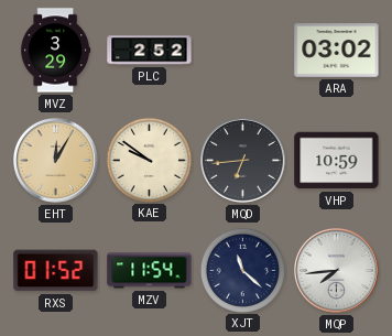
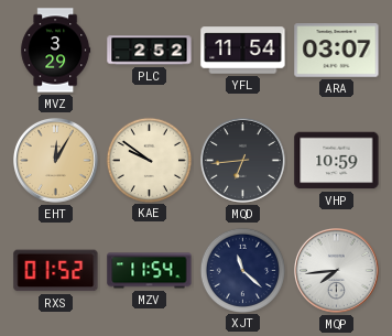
YFL: none -> 11:54
ARA: 03:02 -> 03:07
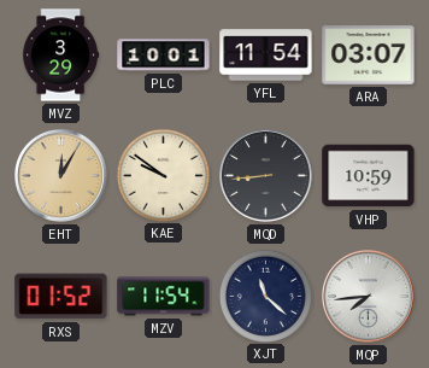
PLC: 2:52 -> 10:01
MQD: 6:44 -> 8:44
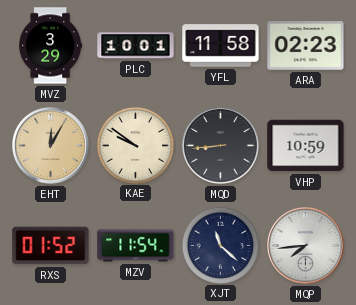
YFL: 11:54 -> 11:58
ARA: 03:07 -> 02:23
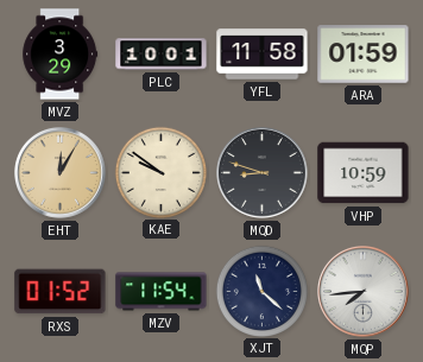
ARA: 02:23 -> 01:59
MQD: 8:44 -> 8:48
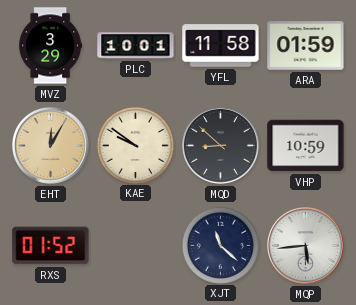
MQD: 8:48 -> 8:52
MZV: 11:54 -> none
MQP: 7:44 -> 5:44
